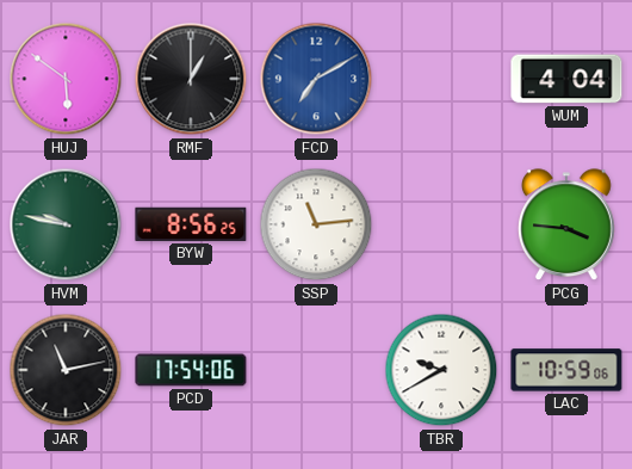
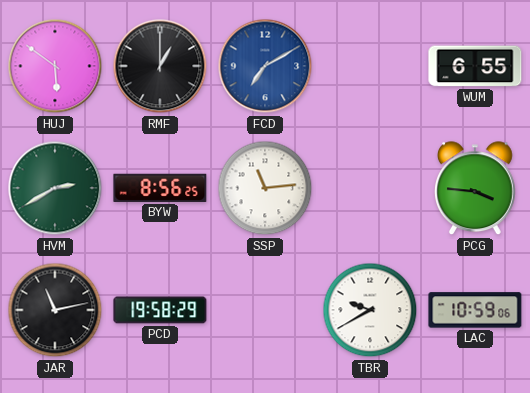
WUM: 4:04 -> 6:55
HVM: 9:47 -> 2:40
PCD: 17:54 -> 19:58
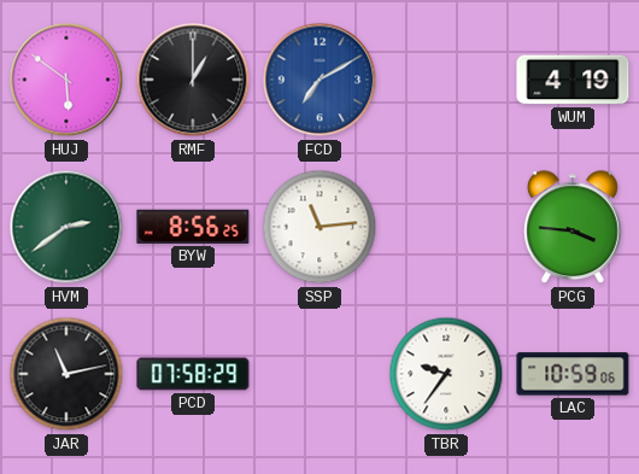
WUM: 6:55 -> 4:19
HVM: 2:40 -> 2:39
PCD: 19:58 -> 07:58
TBR: 9:40 -> 9:36
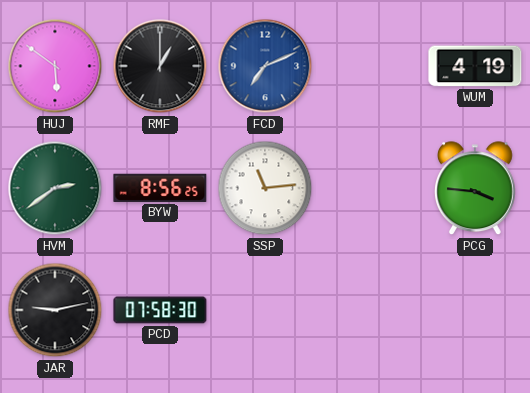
FCD: 7:10 -> 7:11
JAR: 11:13 -> 9:13
PCD: 07:58:29 -> 07:58:30
TBR: 9:36 -> none
LAC: 10:59 -> none
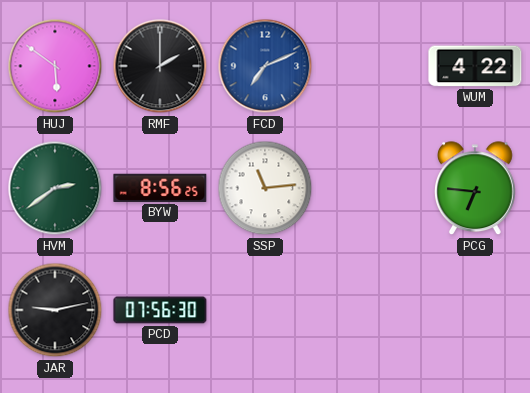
RMF: 1:00 -> 2:00
WUM: 4:19 -> 4:22
PCG: 3:46 -> 6:46
PCD: 07:58 -> 07:56
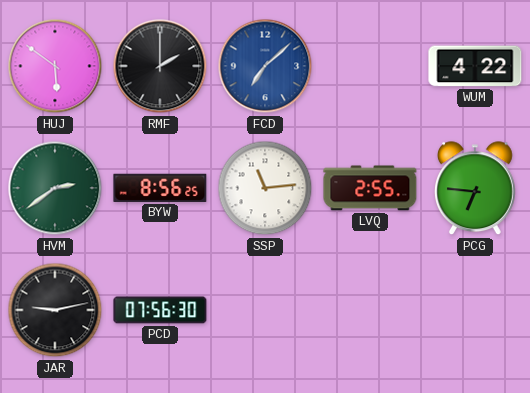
FCD: 7:11 -> 7:08
LVQ: none -> 2:55
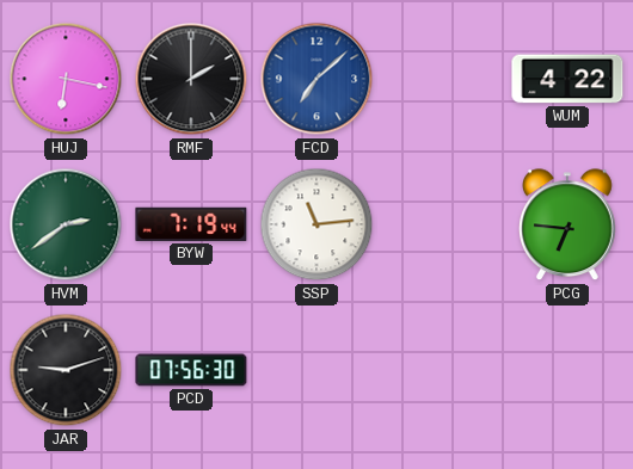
HUJ: 5:51 -> 6:17
BYW: 8:56 -> 7:19
LVQ: 2:55 -> none
JAR: 9:13 -> 9:12
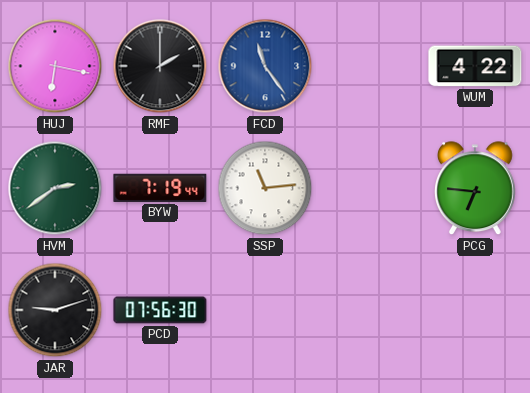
FCD: 7:08 -> 11:24
